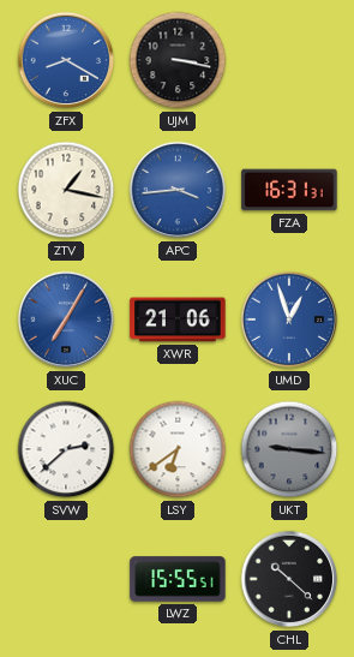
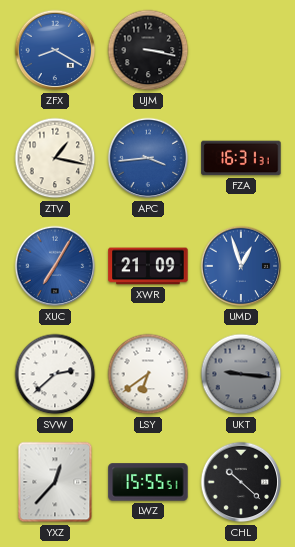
XWR: 21:06 -> 21:09
YXZ: none -> 12:37
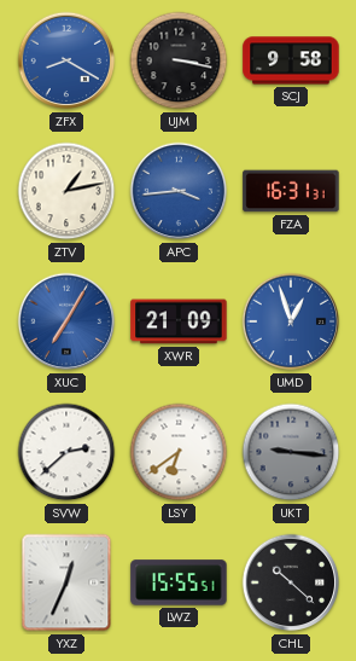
SCJ: none -> 9:58
ZTV: 1:17 -> 1:13
YXZ: 12:37 -> 12:34
